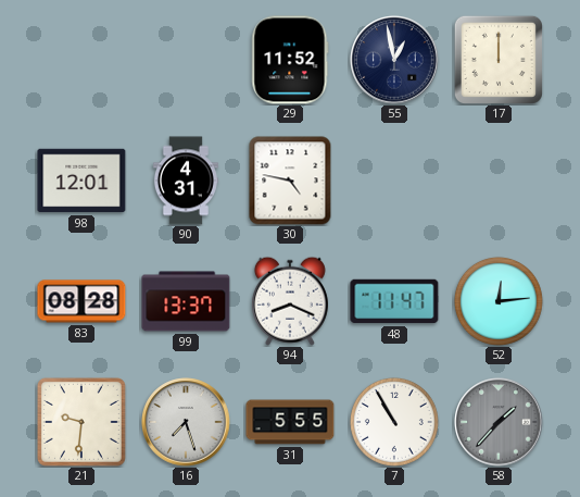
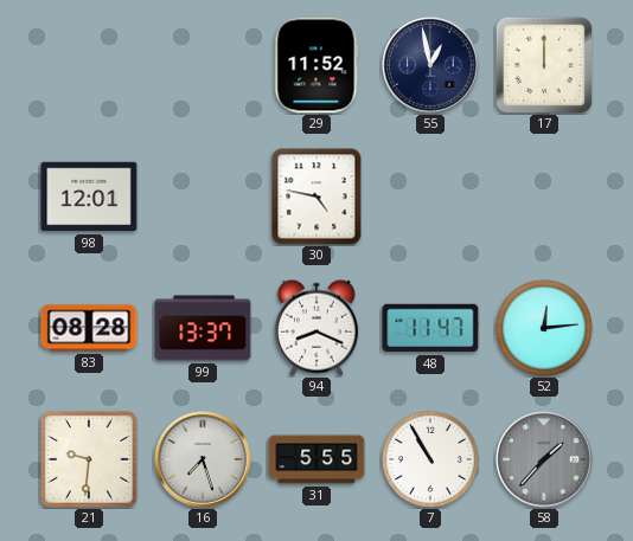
90: 4:31 -> none
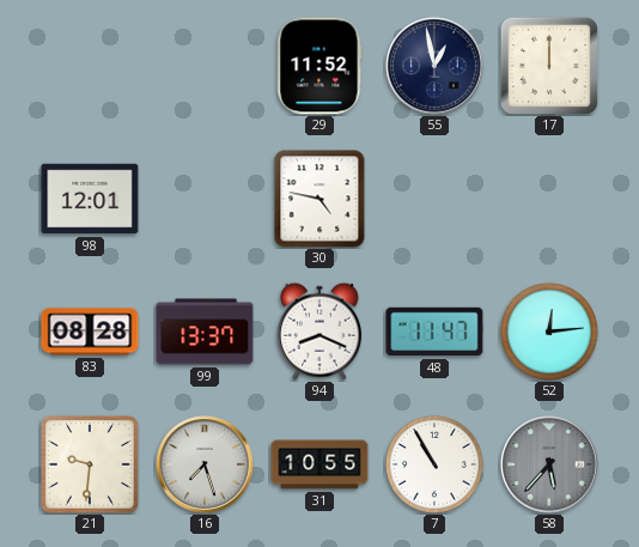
31: 5:55 -> 10:55
58: 1:37 -> 5:37
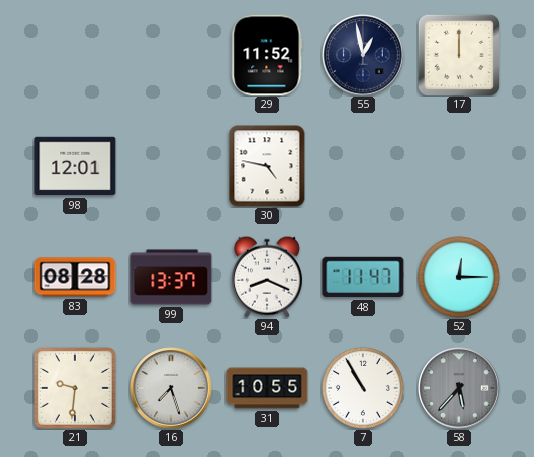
52: 12:14 -> 12:15
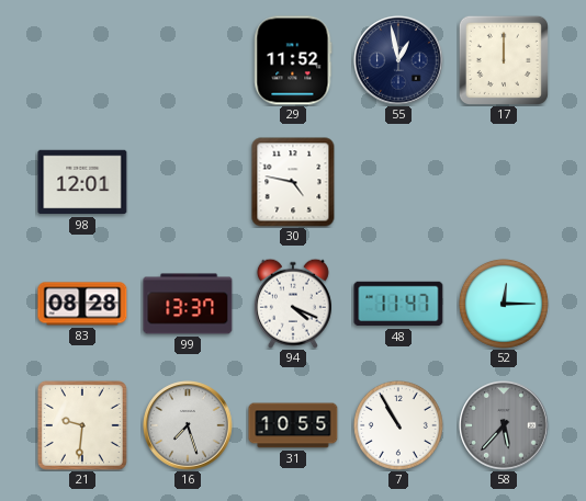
94: 8:19 -> 4:19
